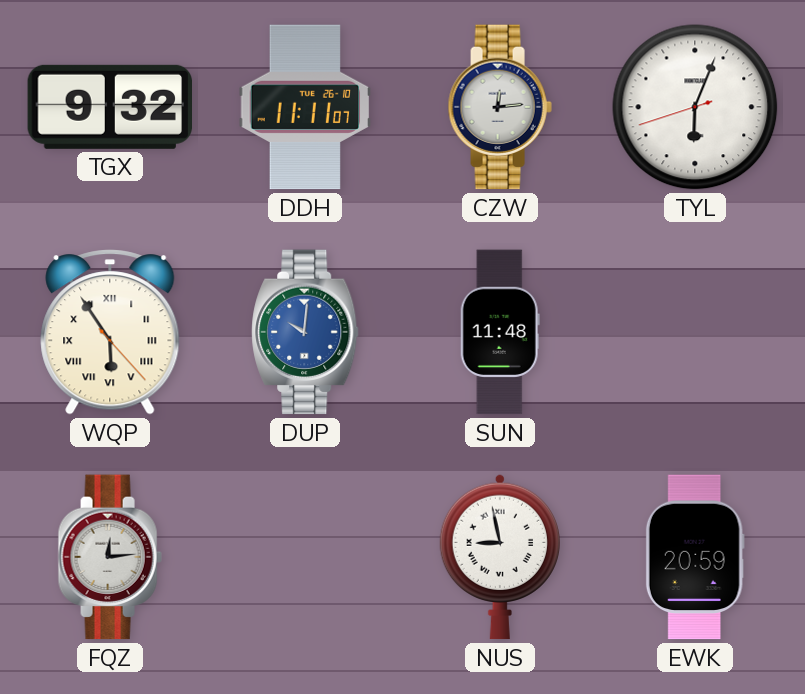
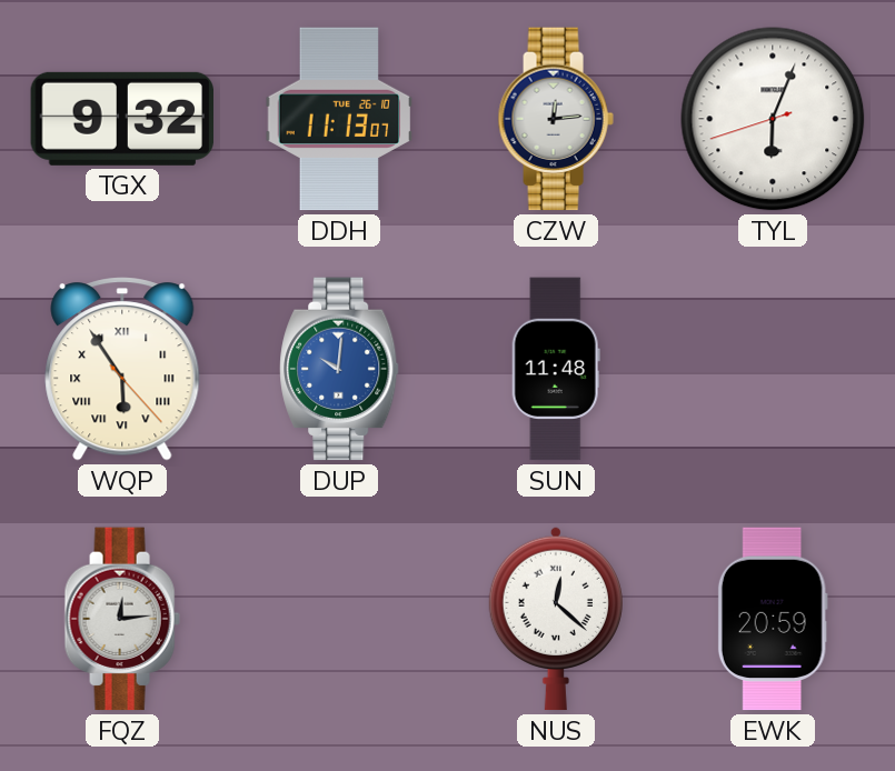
DDH: 11:11 -> 11:13
NUS: 8:58 -> 12:22
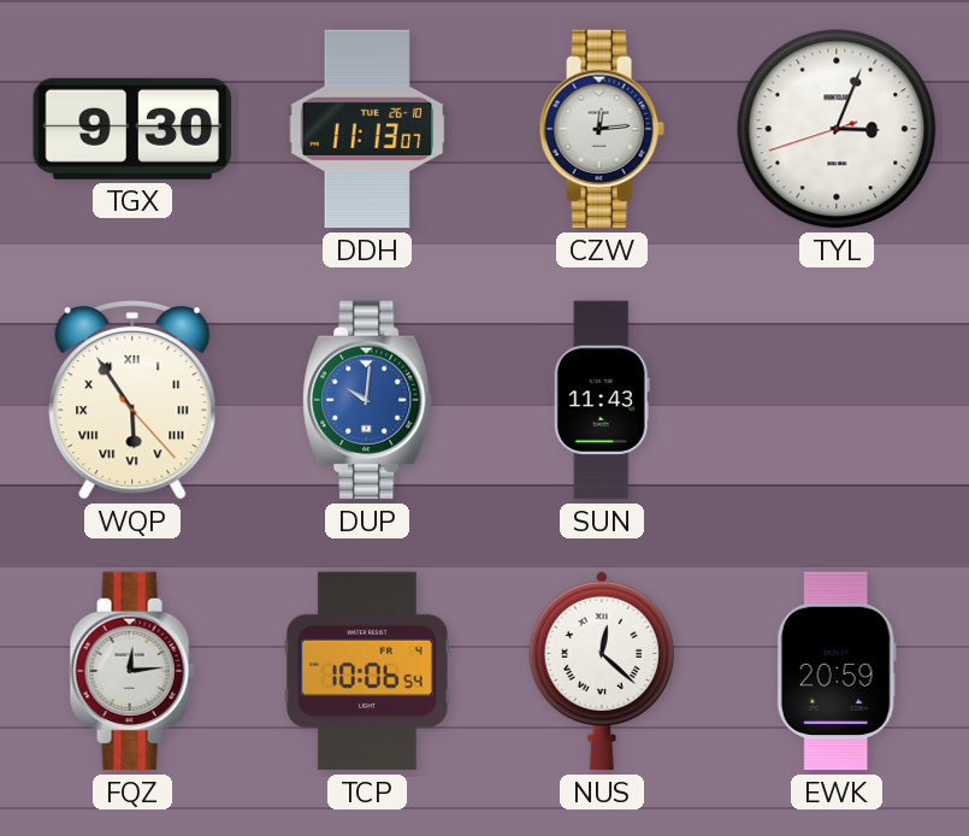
TGX: 9:32 -> 9:30
TYL: 6:03 -> 3:03
SUN: 11:48 -> 11:43
TCP: none -> 10:06
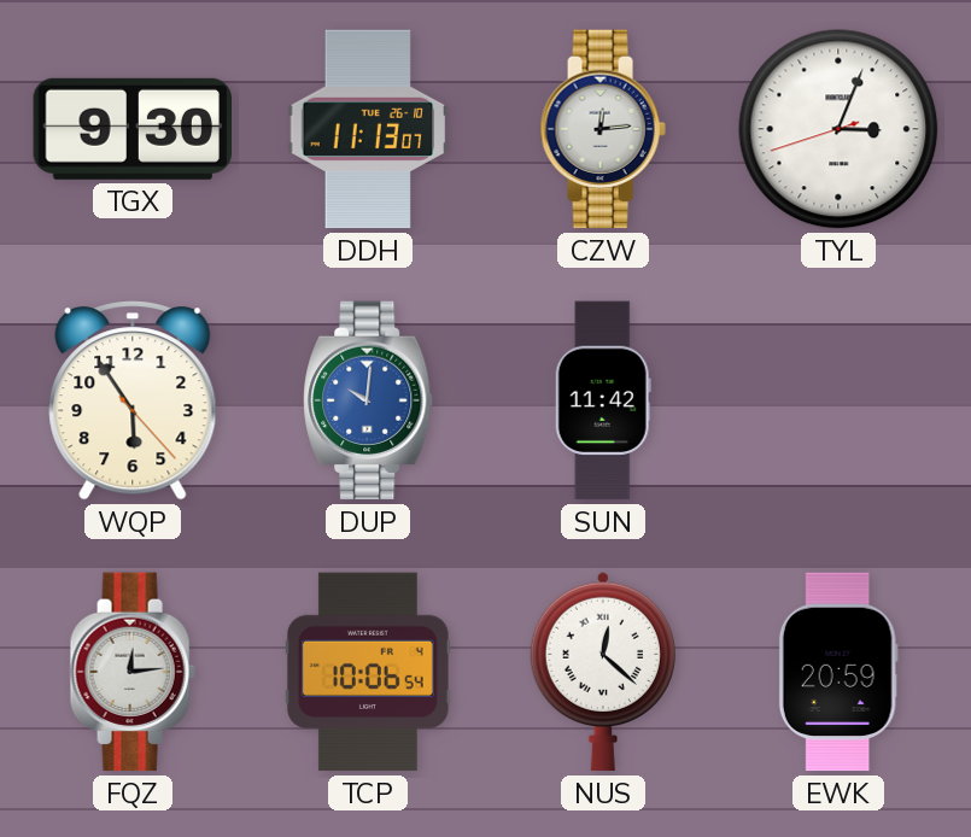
WQP numerals: Roman -> Arabic
SUN: 11:43 -> 11:42
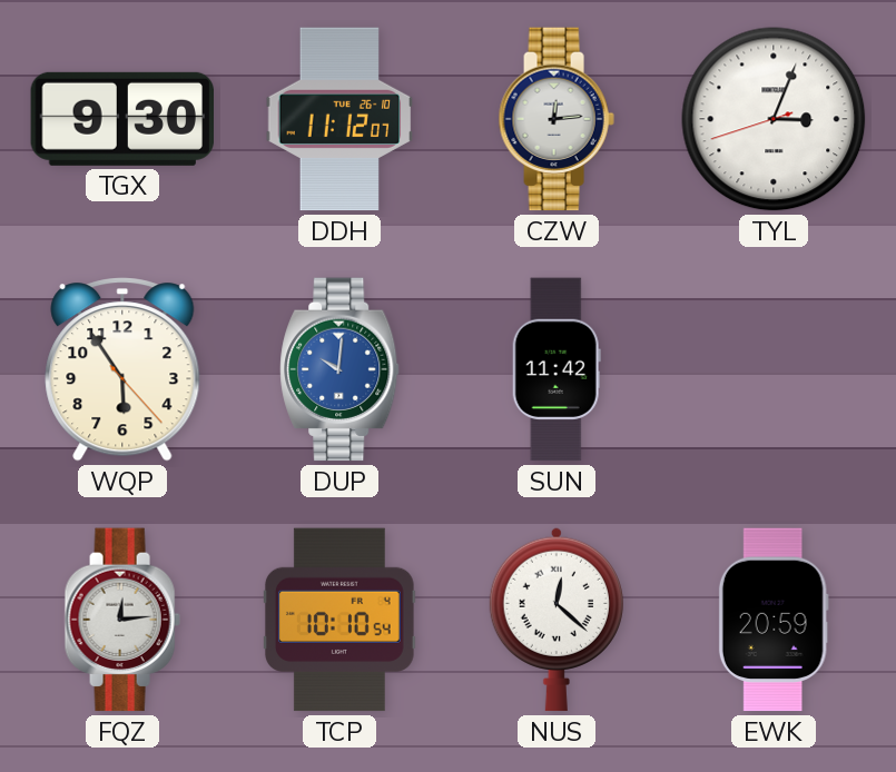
DDH: 11:13 -> 11:12
TCP: 10:06 -> 10:10
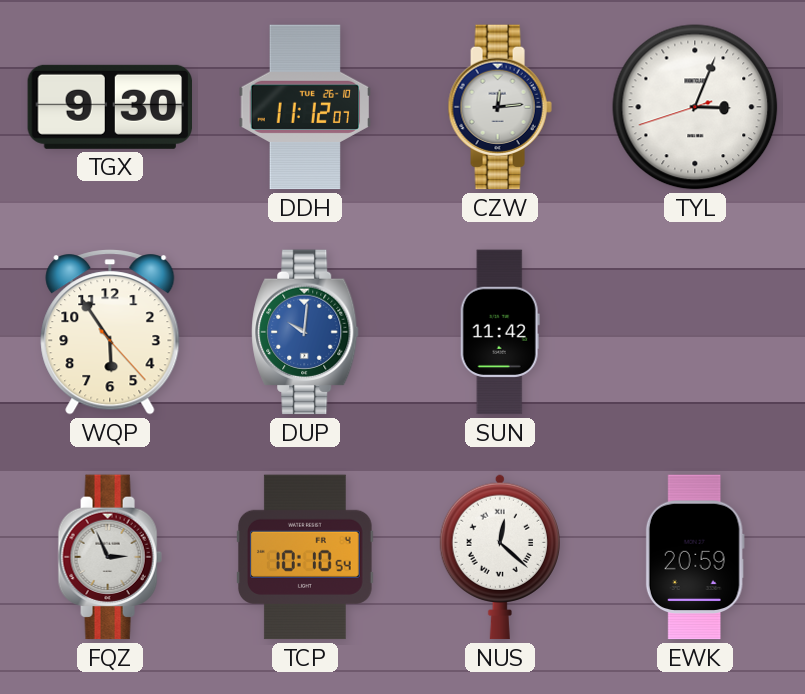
FQZ: 12:14 -> 2:56
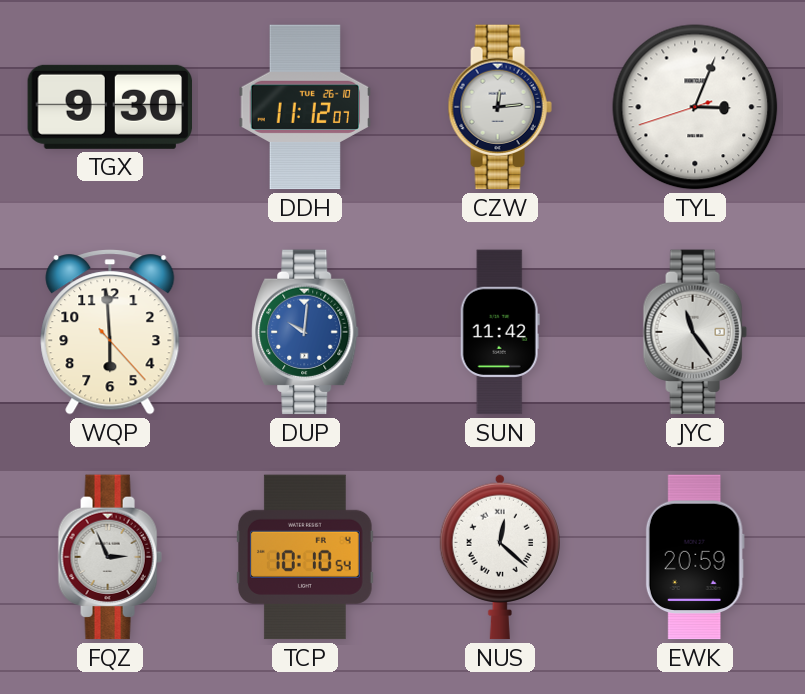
WQP: 5:54 -> 5:59
JYC: none -> 11:24
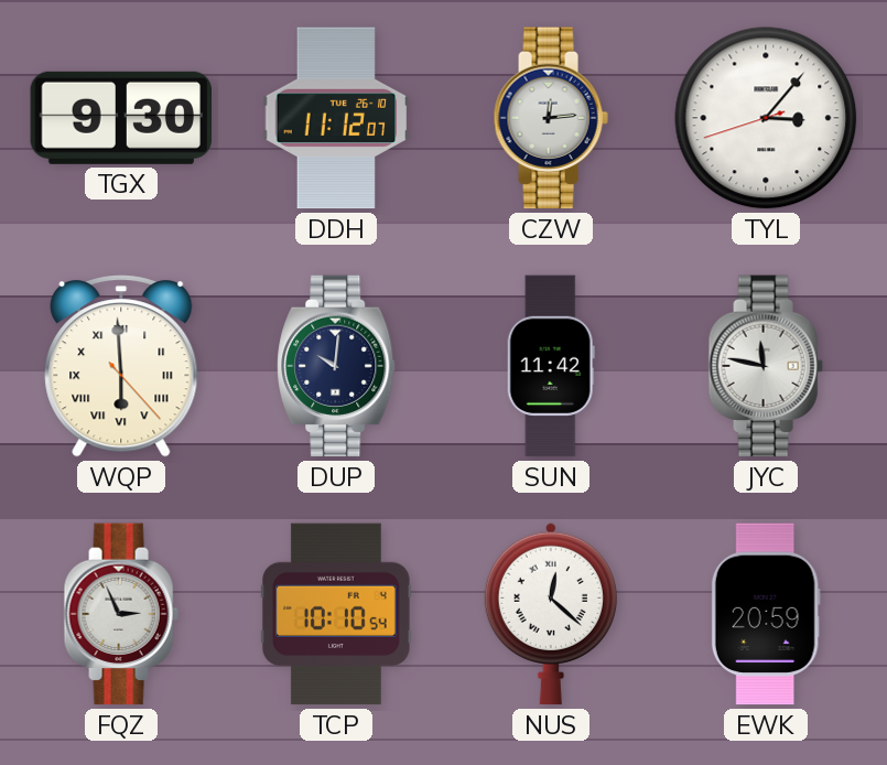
TYL: 3:03 -> 3:06
WQP numerals: Arabic -> Roman
DUP dial: blue -> navy
JYC: 11:24 -> 11:47
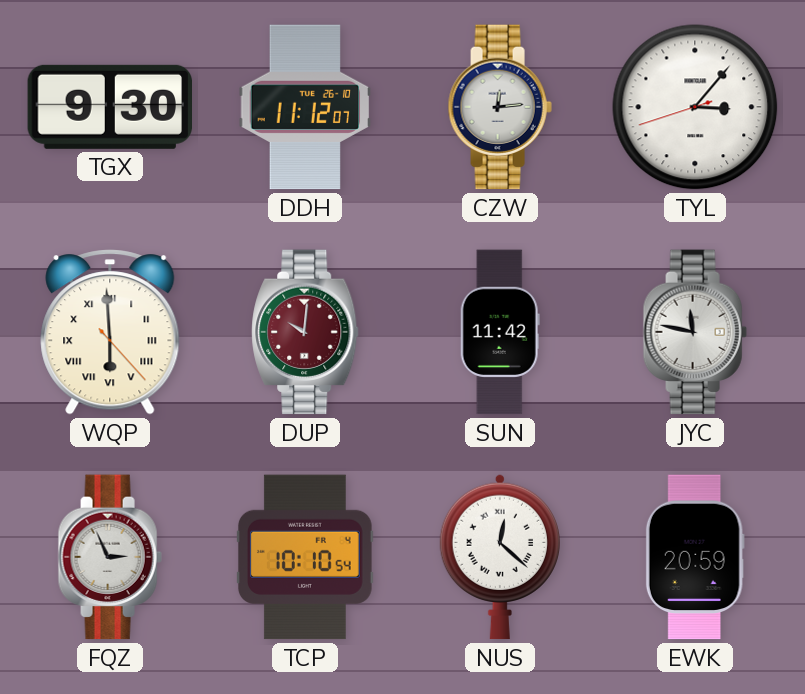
DUP dial: navy -> burgundy
